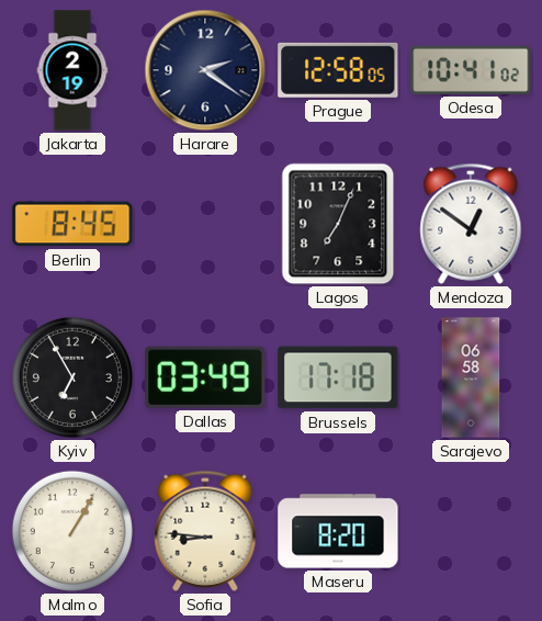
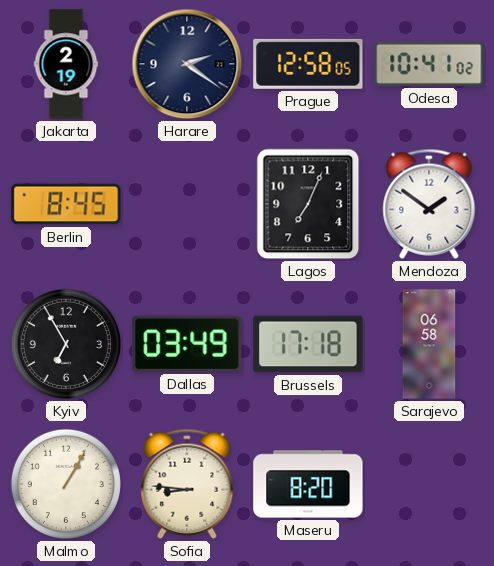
Mendoza: 12:51 -> 1:51
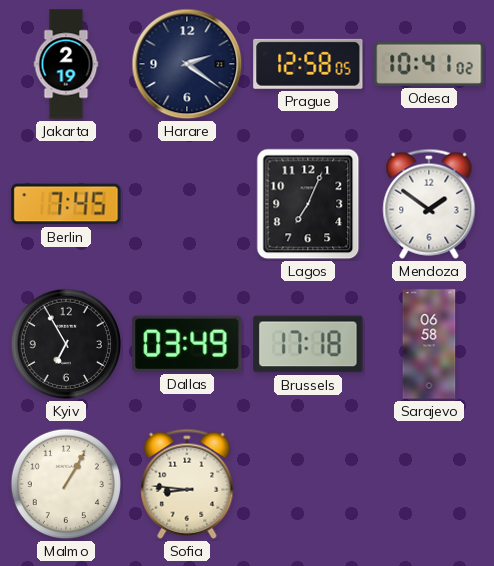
Berlin: 8:45 -> 7:45
Maseru: 8:20 -> none
